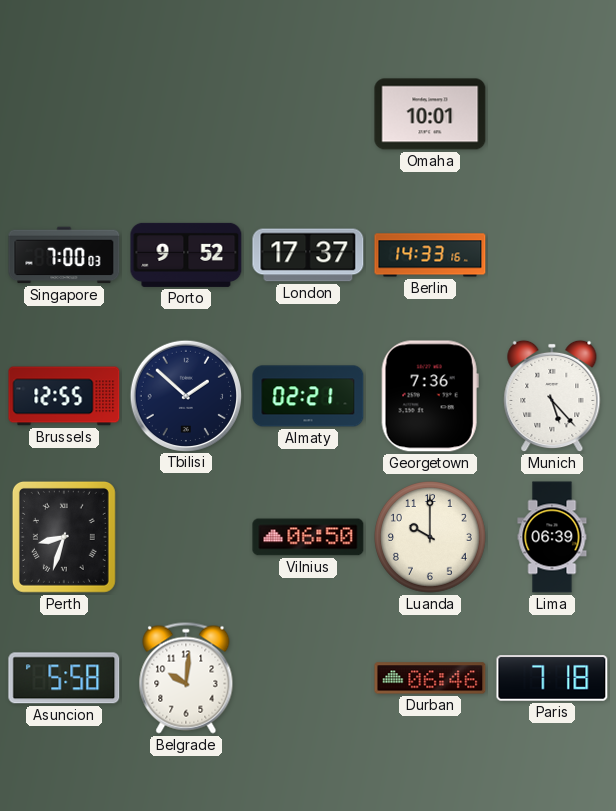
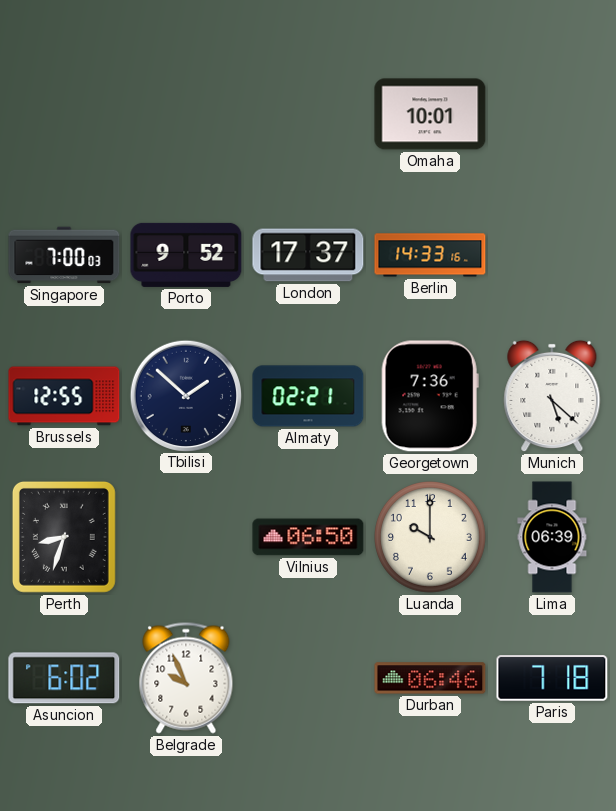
Munich: 5:23 -> 5:22
Asuncion: 5:58 -> 6:02
Belgrade: 10:01 -> 9:56
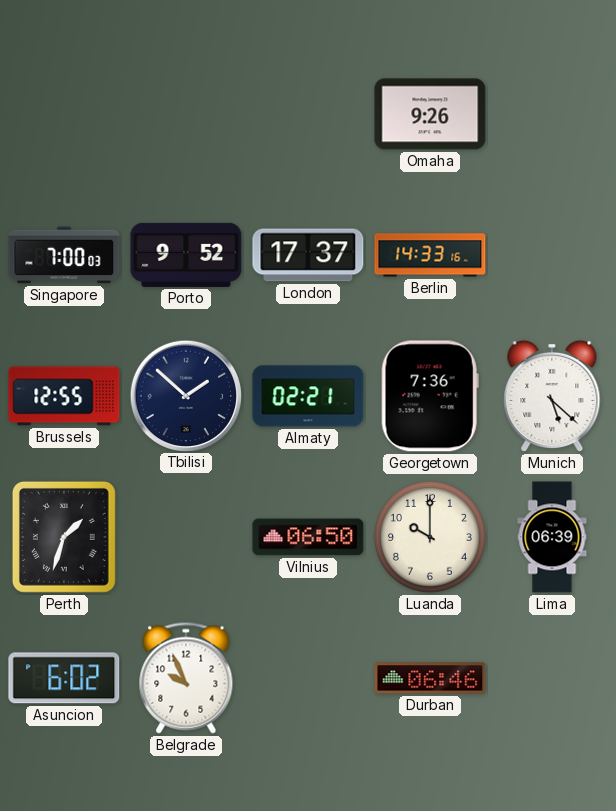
Omaha: 10:01 -> 9:26
Perth: 8:33 -> 1:33
Paris: 7:18 -> none
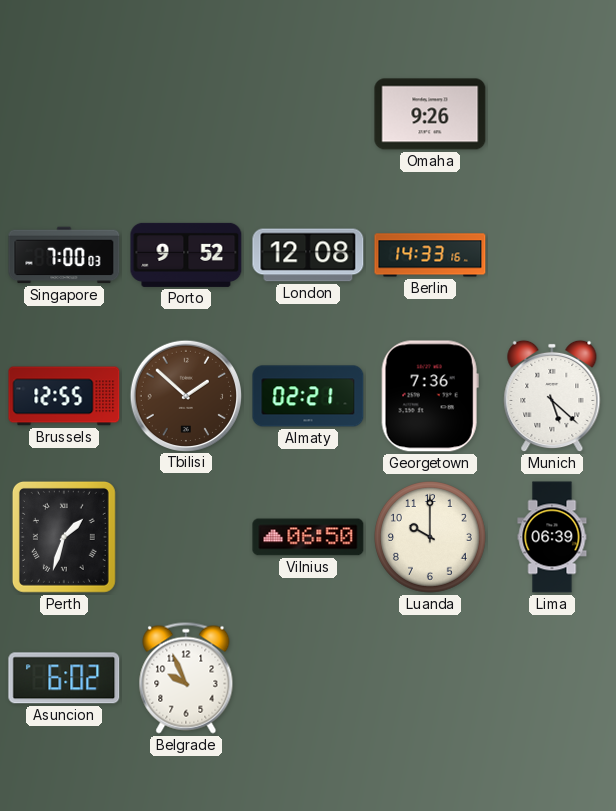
London: 17:37 -> 12:08
Tbilisi dial: navy -> brown
Durban: 06:46 -> none
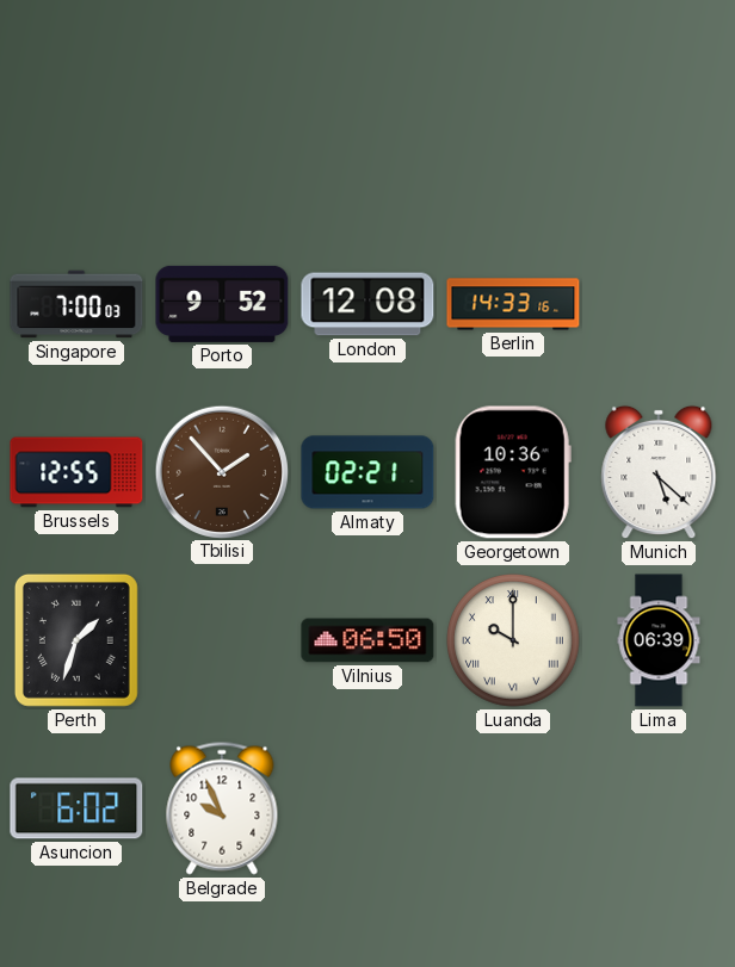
Omaha: 9:26 -> none
Tbilisi: 1:52 -> 1:53
Georgetown: 7:36 -> 10:36
Luanda numerals: Arabic -> Roman
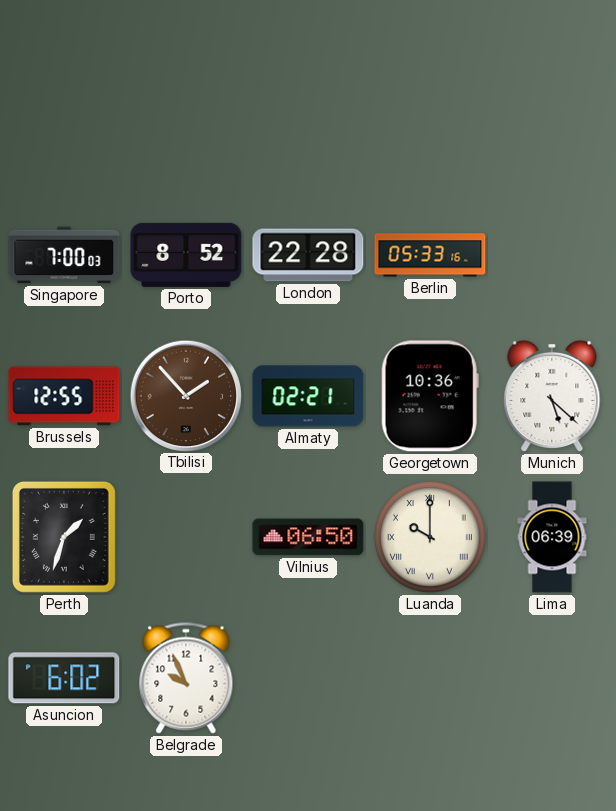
Porto: 9:52 -> 8:52
London: 12:08 -> 22:28
Berlin: 14:33 -> 05:33
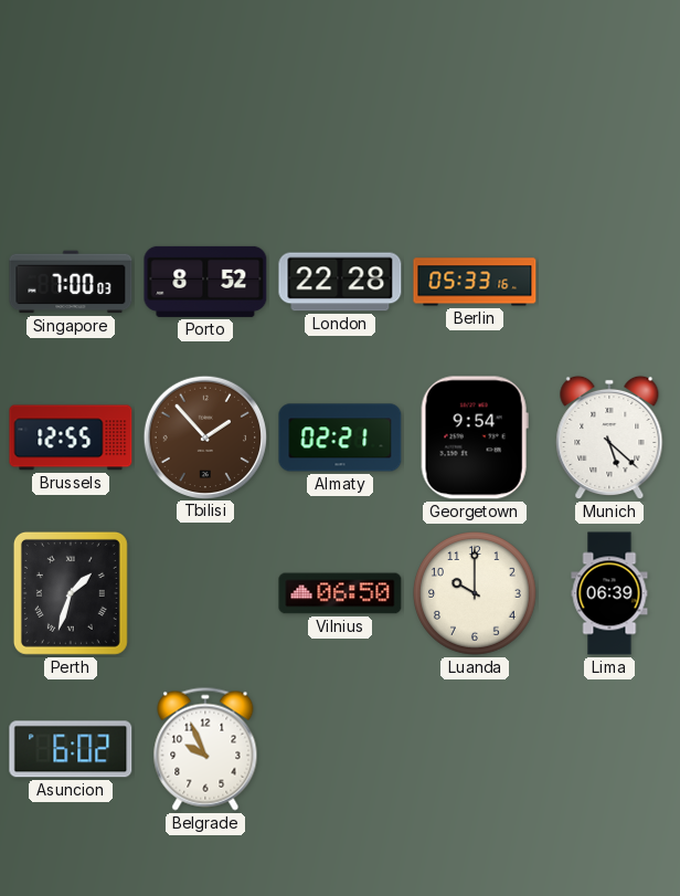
Georgetown: 10:36 -> 9:54
Luanda numerals: Roman -> Arabic
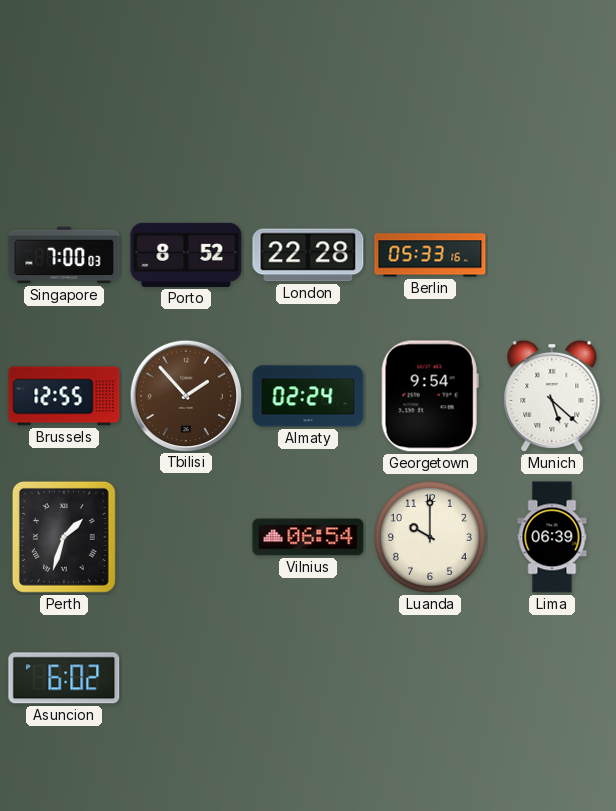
Almaty: 02:21 -> 02:24
Vilnius: 06:50 -> 06:54
Belgrade: 9:56 -> none
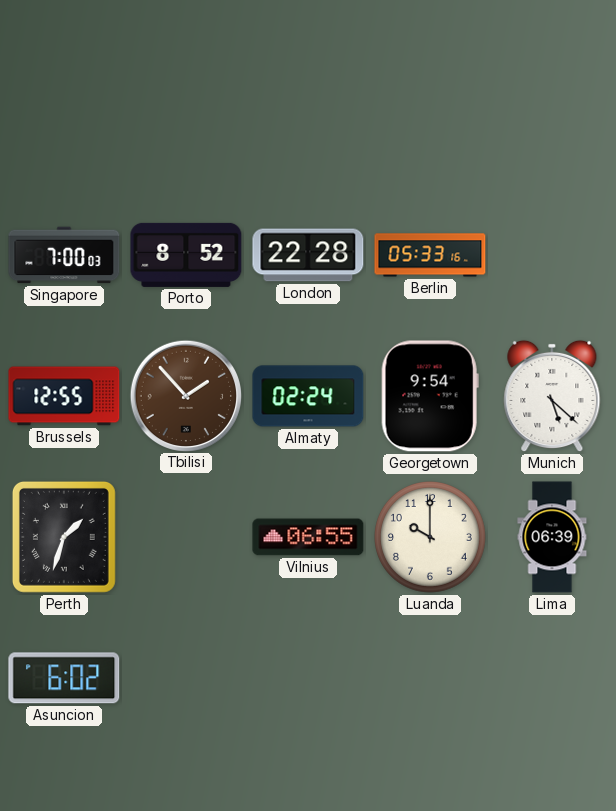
Vilnius: 06:54 -> 06:55
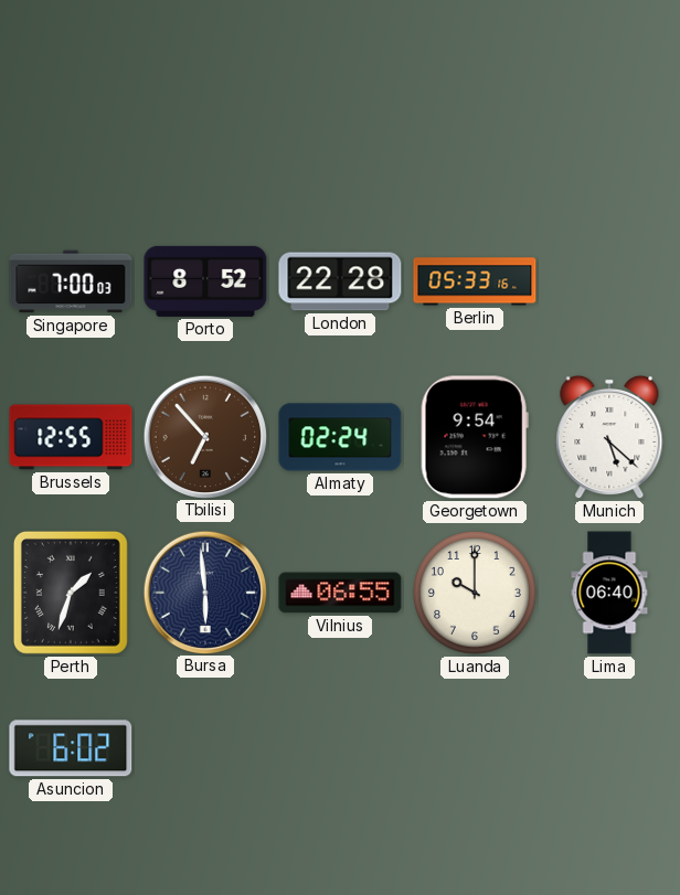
Tbilisi: 1:53 -> 6:53
Bursa: none -> 5:59
Lima: 06:39 -> 06:40
